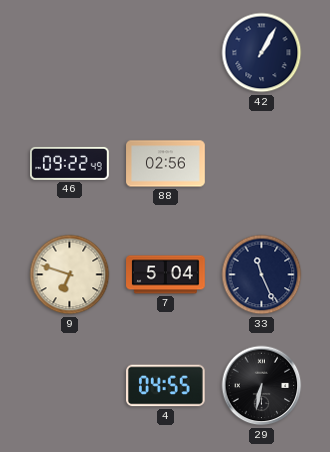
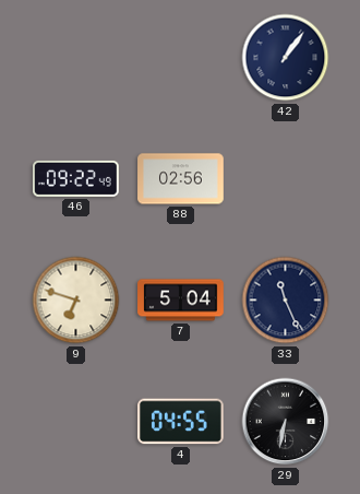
42: 1:05 -> 1:06
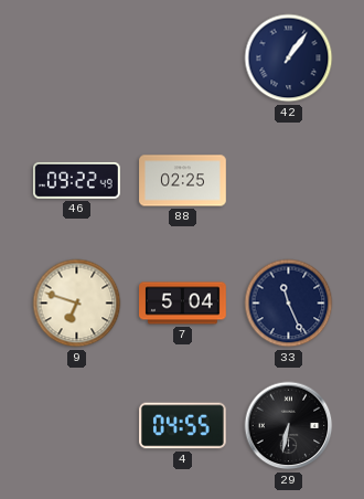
88: 02:56 -> 02:25
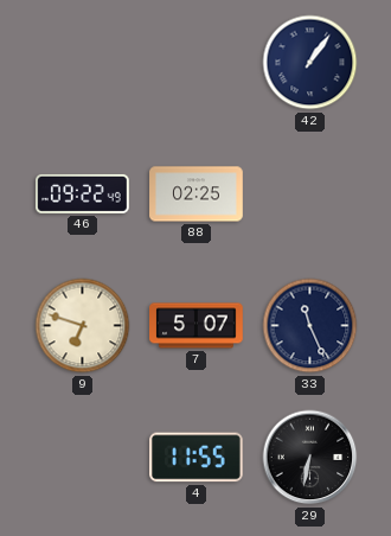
7: 5:04 -> 5:07
4: 04:55 -> 11:55
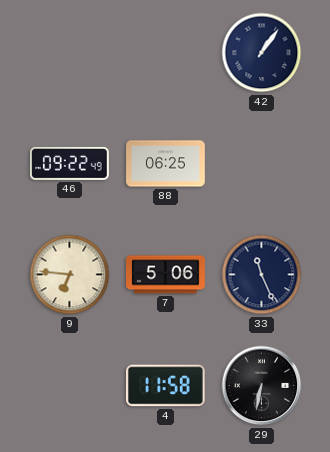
88: 02:25 -> 06:25
9: 6:48 -> 6:46
7: 5:07 -> 5:06
4: 11:55 -> 11:58
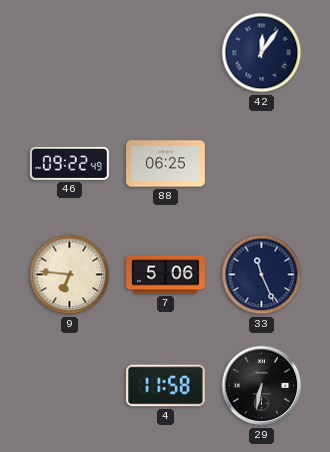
42: 1:06 -> 12:06
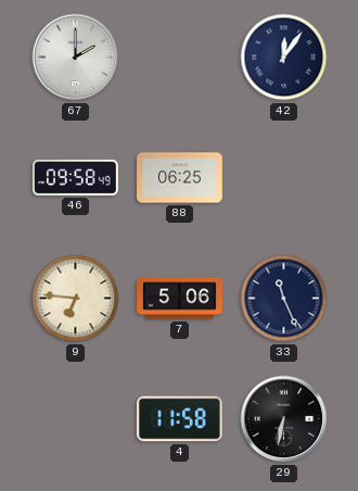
67: none -> 2:00
46: 09:22 -> 09:58
